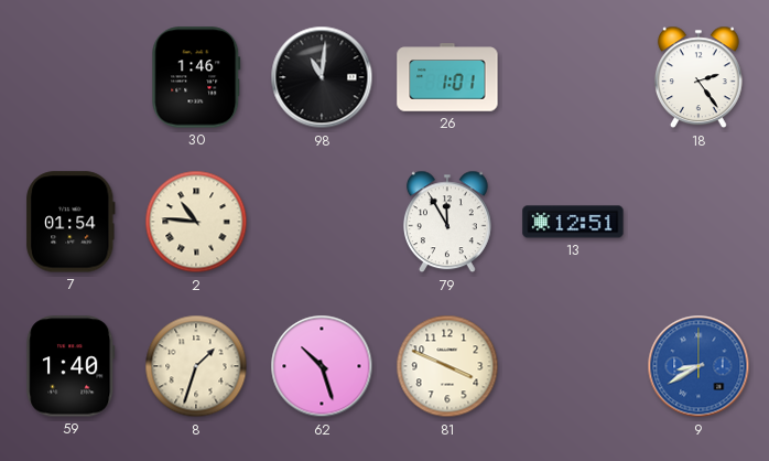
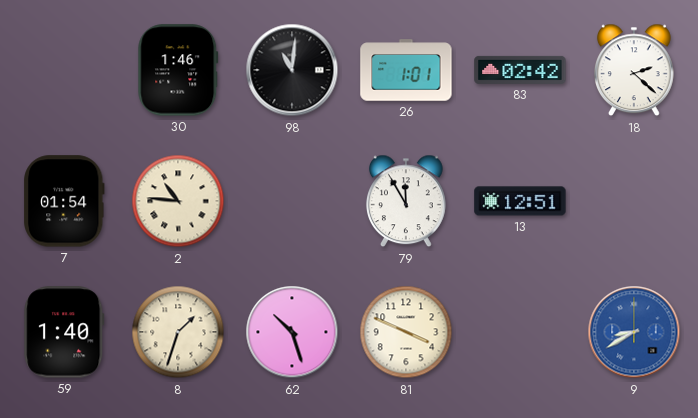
83: none -> 02:42
18: 2:24 -> 2:22
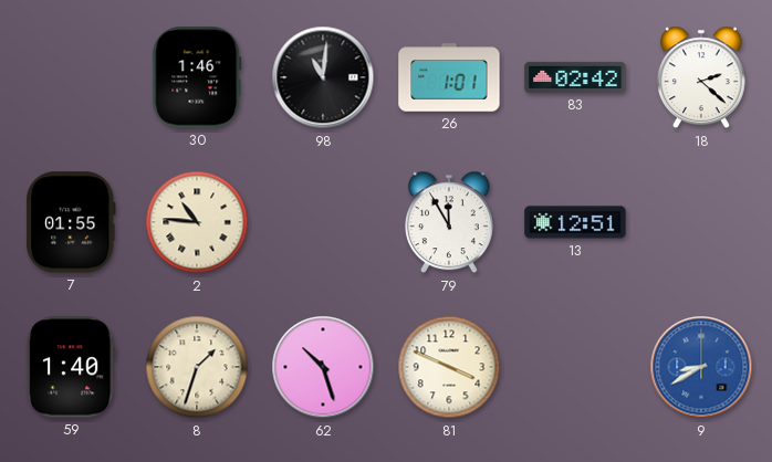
7: 01:54 -> 01:55
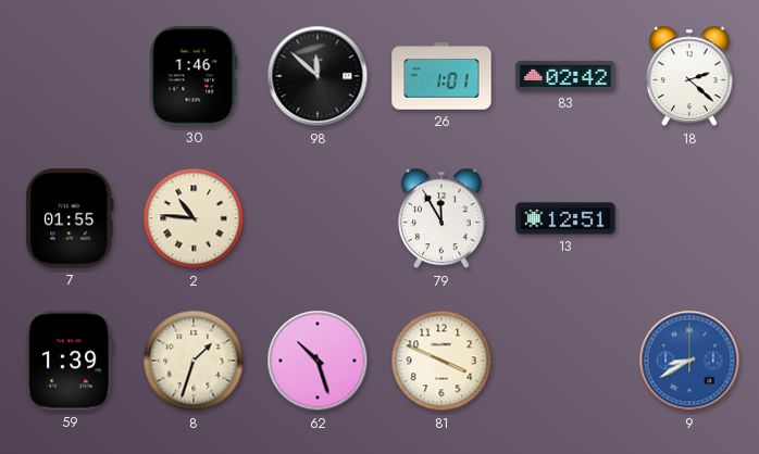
98: 11:01 -> 11:52
59: 1:40 -> 1:39
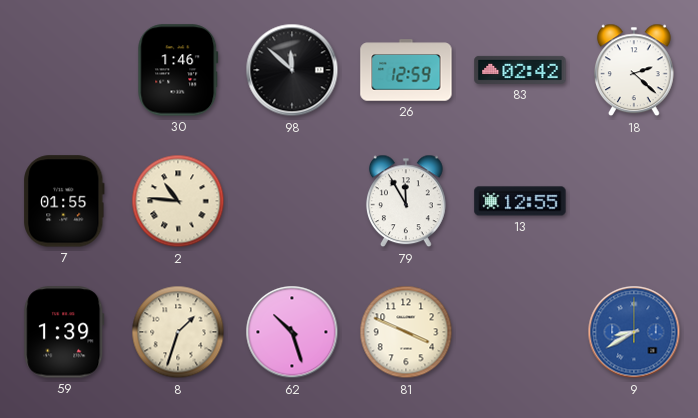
26: 1:01 -> 12:59
13: 12:51 -> 12:55
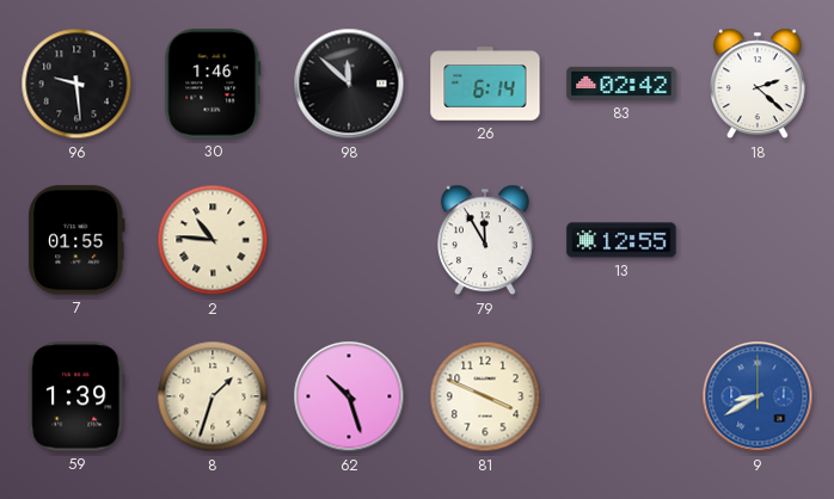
96: none -> 9:29
26: 12:59 -> 6:14
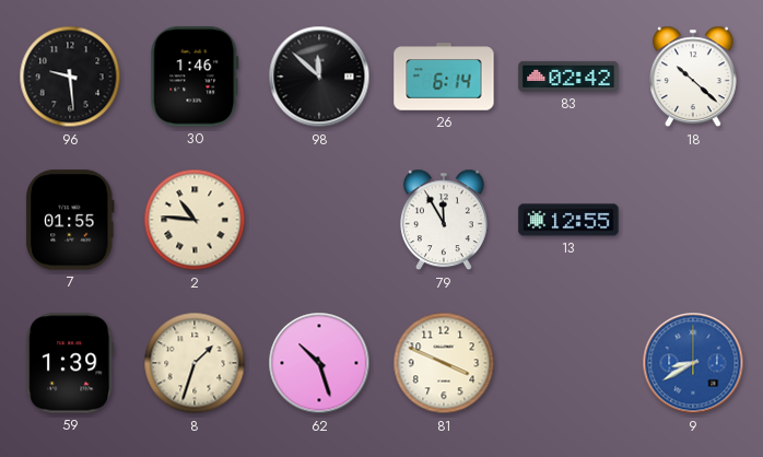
18: 2:22 -> 10:22
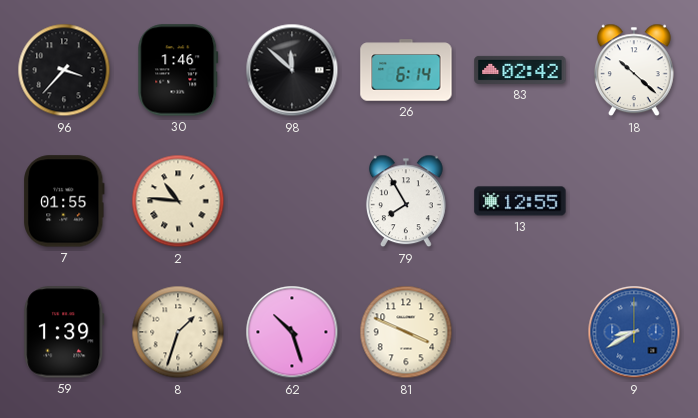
96: 9:29 -> 3:37
79: 11:55 -> 7:55
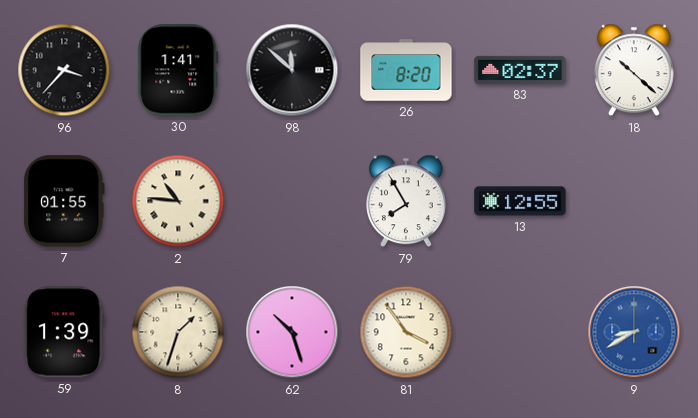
30: 1:46 -> 1:41
26: 6:14 -> 8:20
83: 02:42 -> 02:37
81: 3:49 -> 3:54
